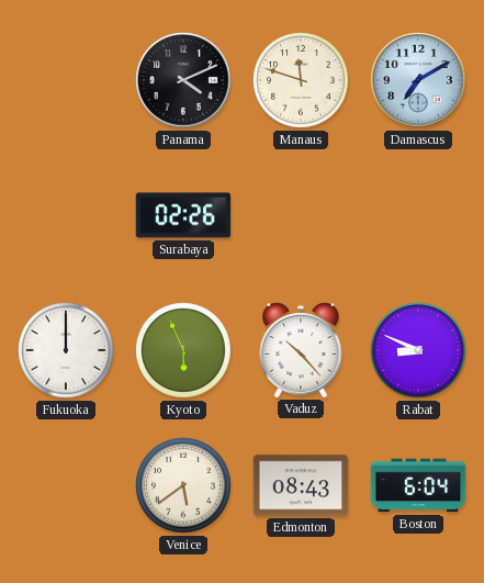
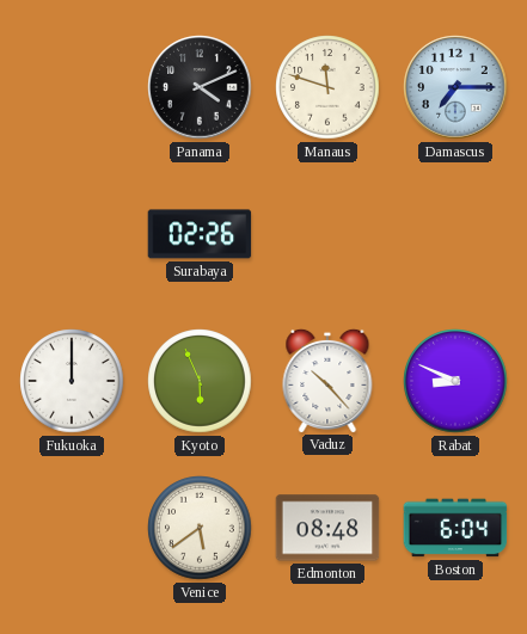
Damascus: 7:10 -> 7:15
Edmonton: 08:43 -> 08:48
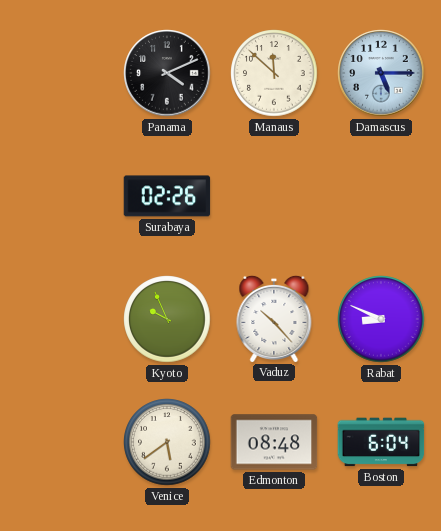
Manaus: 11:48 -> 11:52
Damascus: 7:15 -> 5:15
Fukuoka: 12:00 -> none
Kyoto: 5:56 -> 9:56
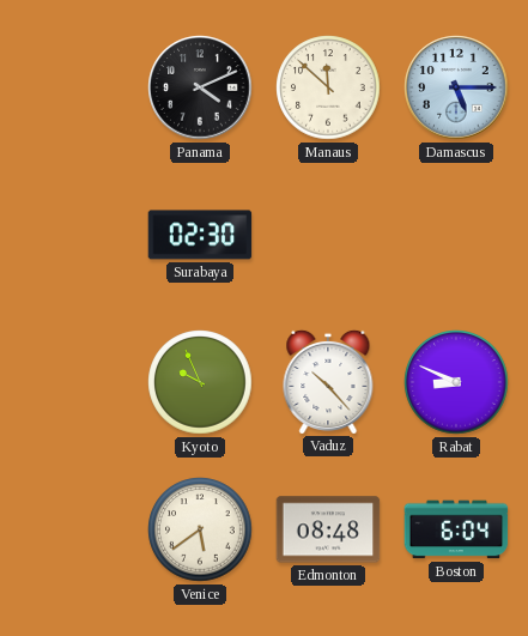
Surabaya: 02:26 -> 02:30
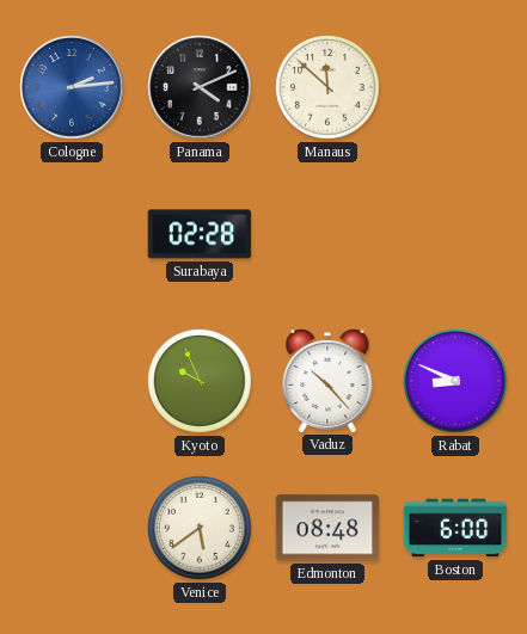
Cologne: none -> 2:14
Damascus: 5:15 -> none
Surabaya: 02:30 -> 02:28
Boston: 6:04 -> 6:00
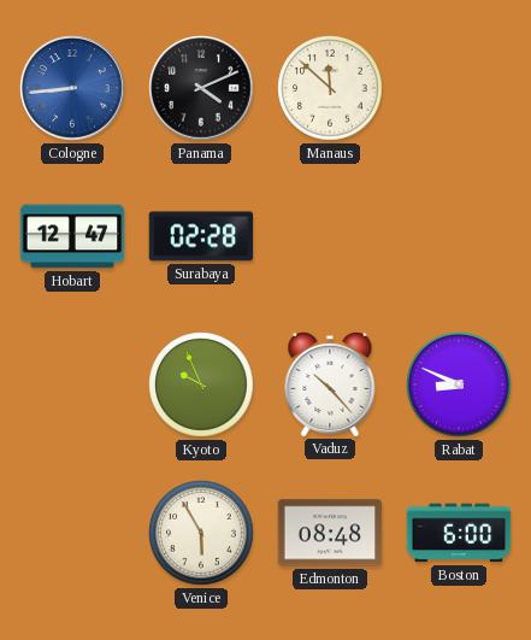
Cologne: 2:14 -> 8:44
Hobart: none -> 12:47
Venice: 5:39 -> 5:55
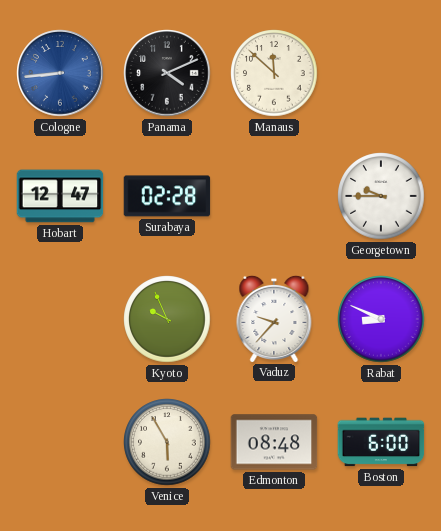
Georgetown: none -> 9:45
Vaduz: 10:23 -> 9:37
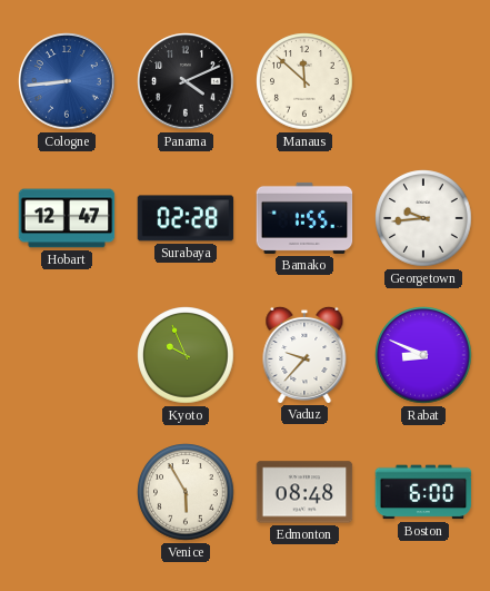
Bamako: none -> 1:55
Georgetown: 9:45 -> 9:44
